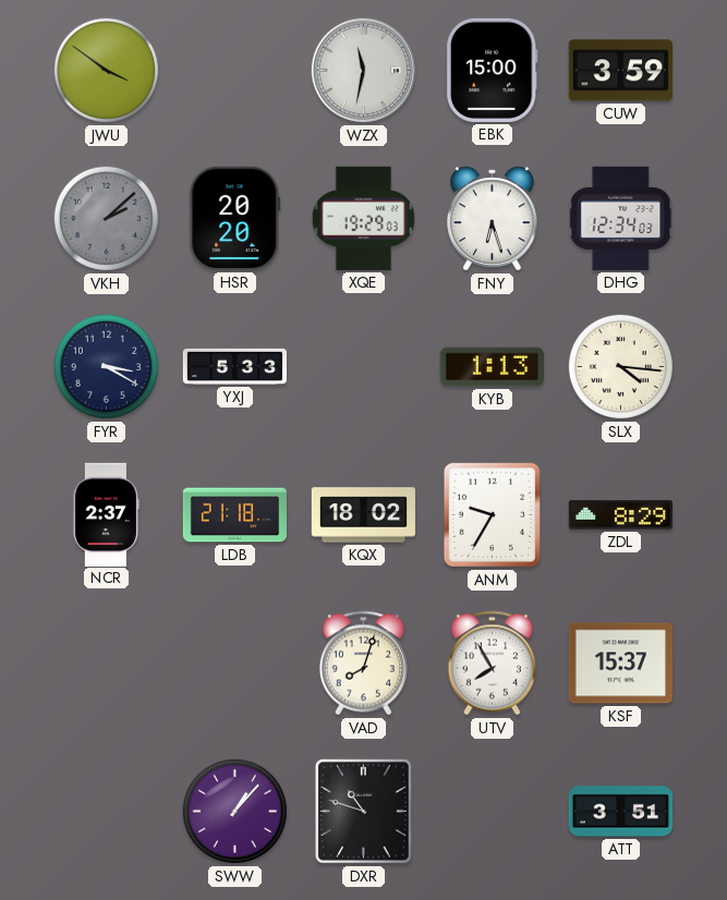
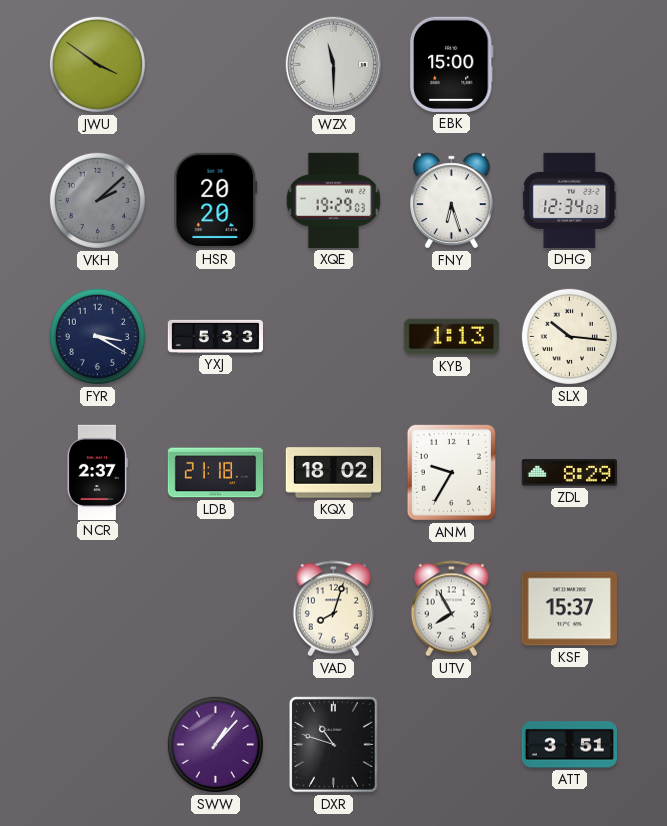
WZX: 11:32 -> 11:30
CUW: 3:59 -> none
SLX: 4:16 -> 10:16
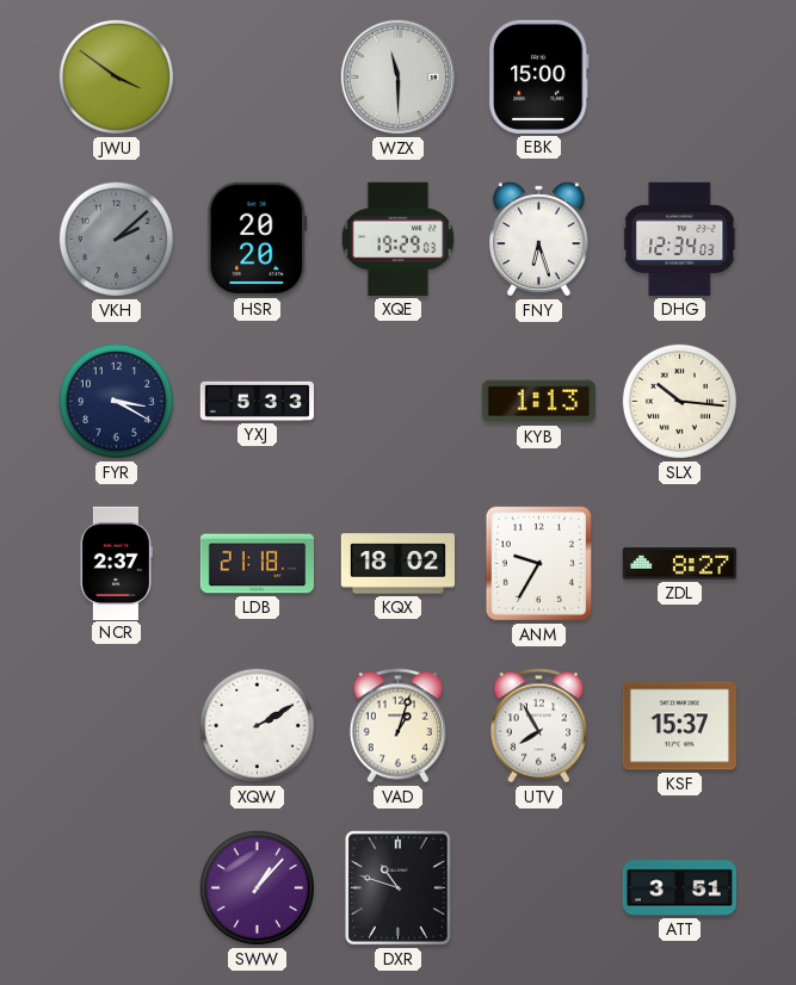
ZDL: 8:29 -> 8:27
XQW: none -> 2:10
VAD: 8:03 -> 1:03
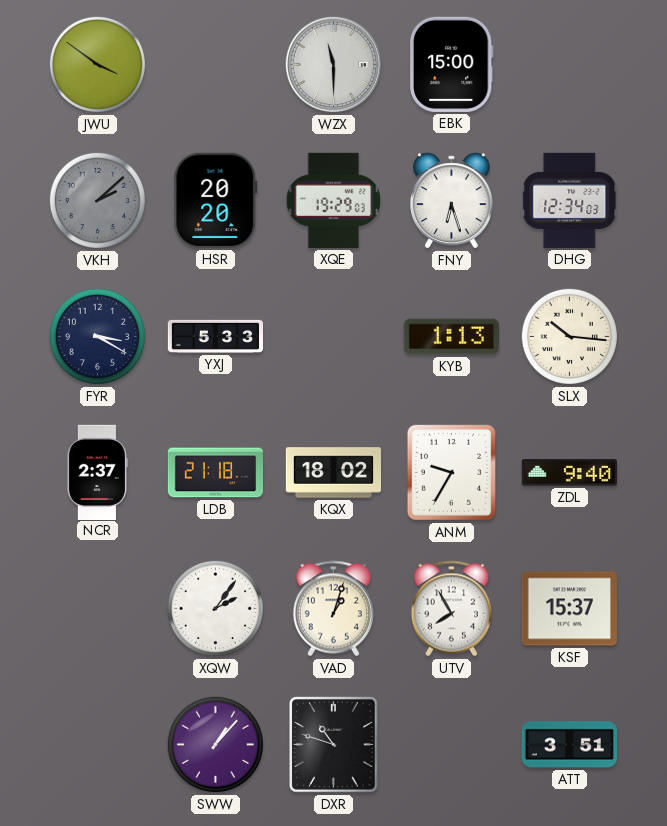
ZDL: 8:27 -> 9:40
XQW: 2:10 -> 2:06
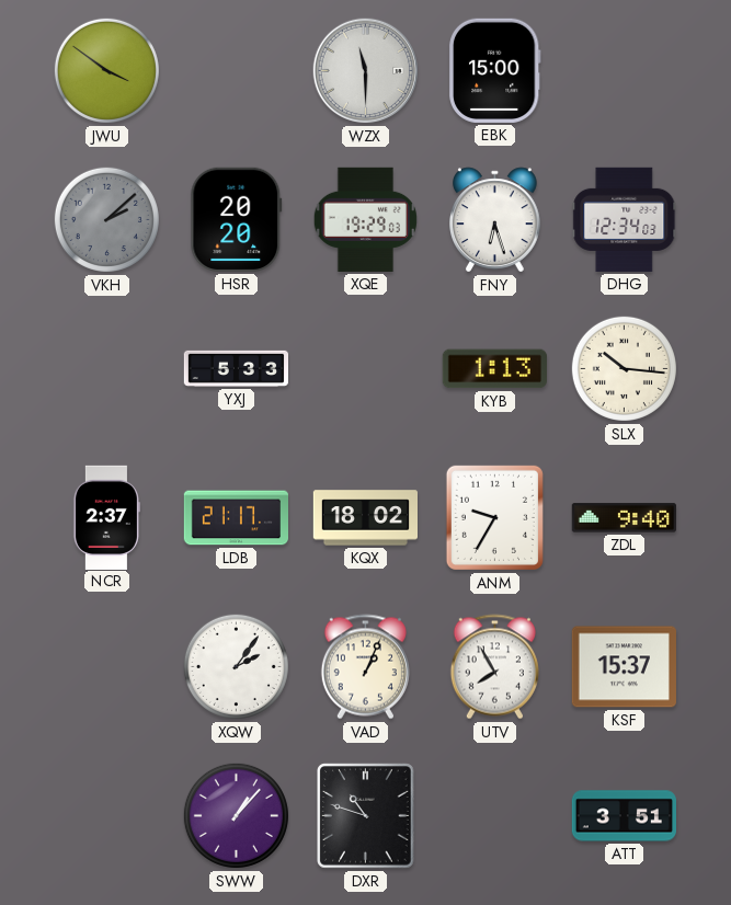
FYR: 3:20 -> none
LDB: 21:18 -> 21:17
VAD: 1:03 -> 1:04
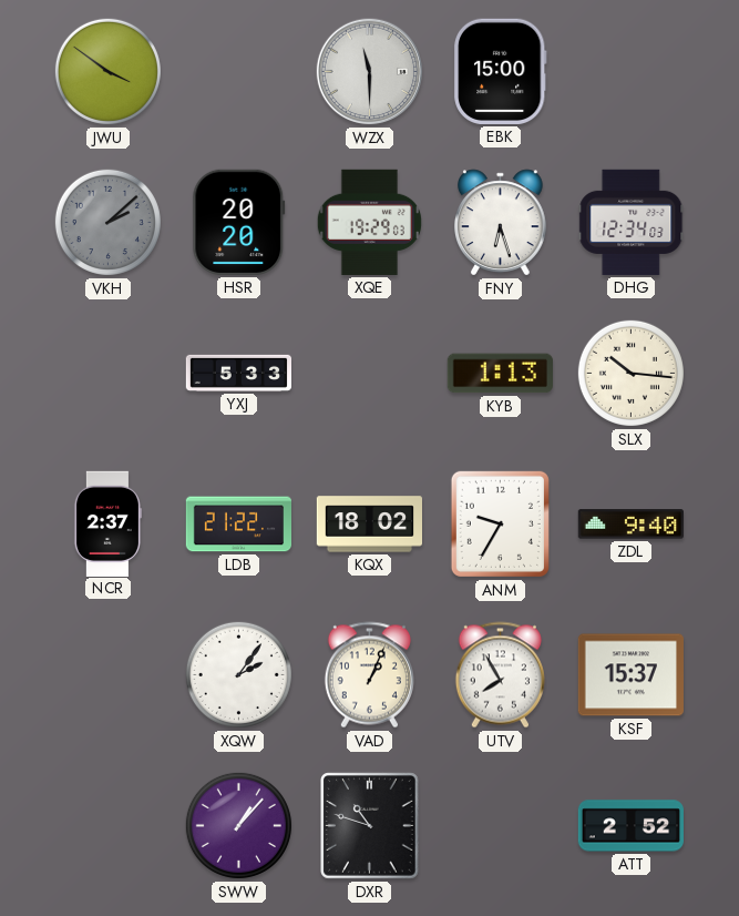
LDB: 21:17 -> 21:22
ATT: 3:51 -> 2:52
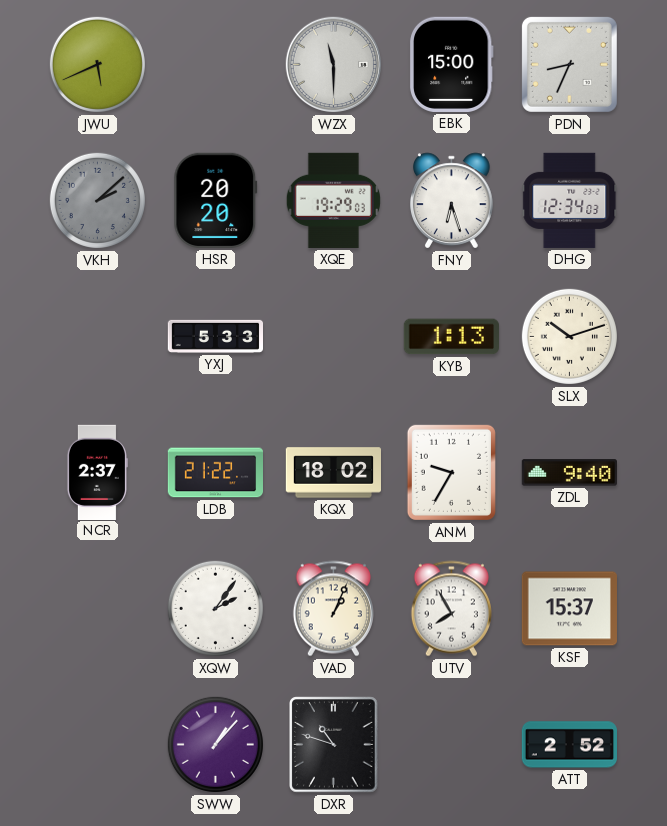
JWU: 3:51 -> 5:41
PDN: none -> 8:34
SLX: 10:16 -> 10:12
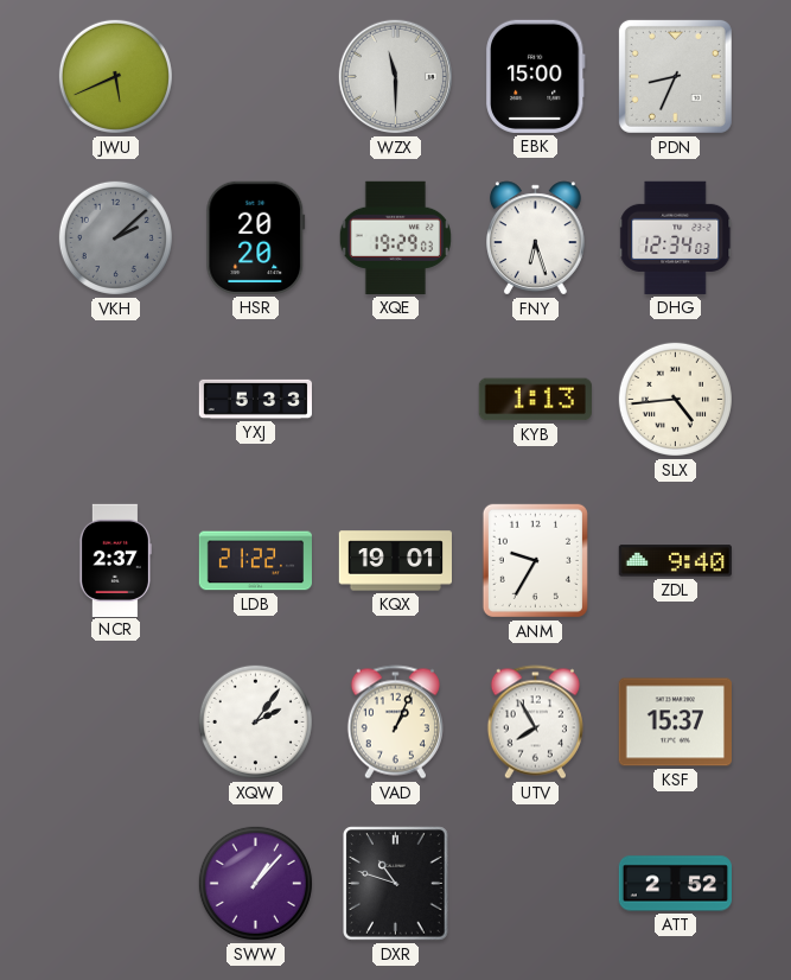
SLX: 10:12 -> 4:44
KQX: 18:02 -> 19:01
